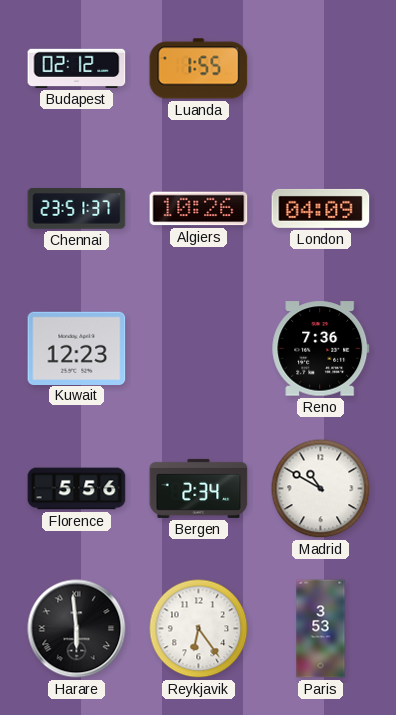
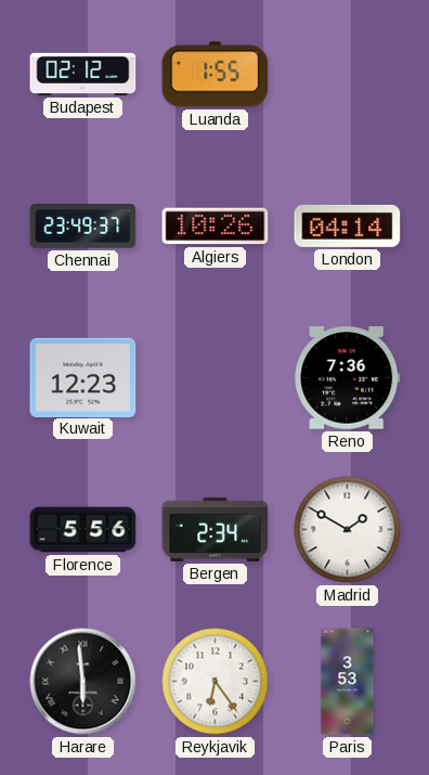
Chennai: 23:51 -> 23:49
London: 04:09 -> 04:14
Madrid: 10:50 -> 1:50
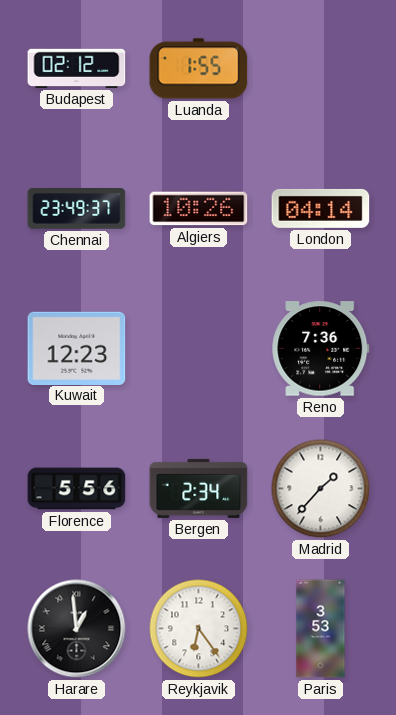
Madrid: 1:50 -> 1:37
Harare: 5:59 -> 12:59
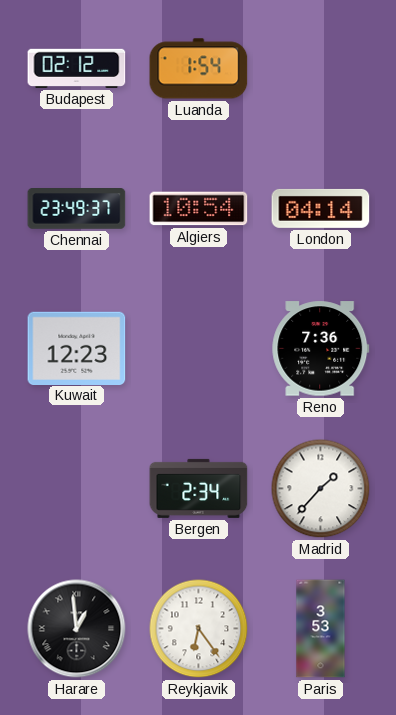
Luanda: 1:55 -> 1:54
Algiers: 10:26 -> 10:54
Florence: 5:56 -> none
